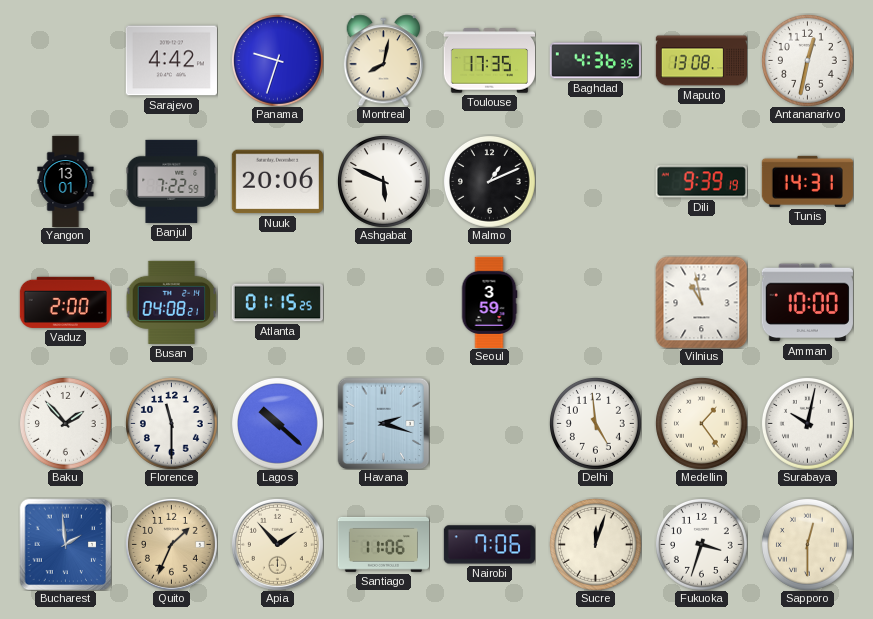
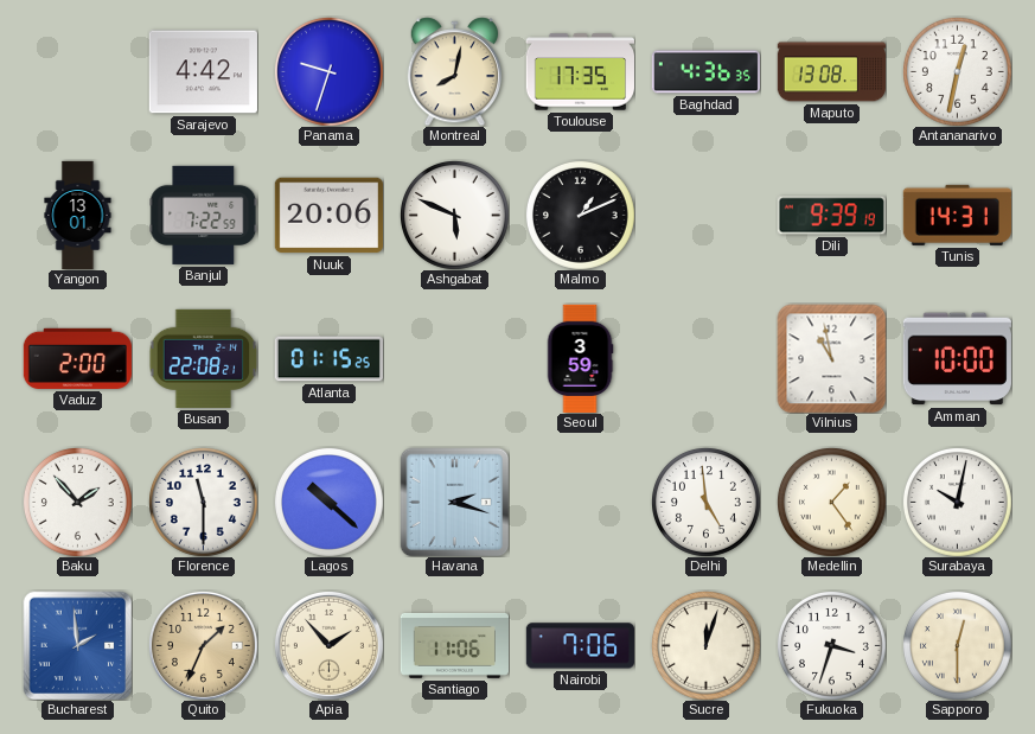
Busan: 04:08 -> 22:08
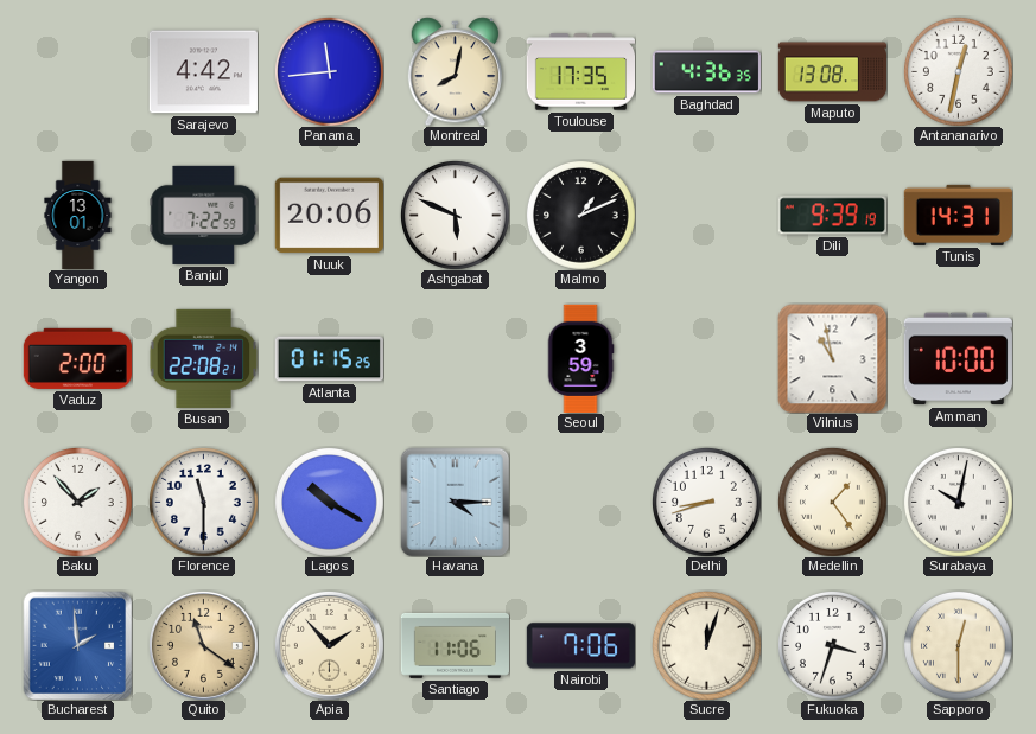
Panama: 9:33 -> 11:44
Lagos: 10:22 -> 10:20
Havana: 2:18 -> 4:15
Delhi: 4:59 -> 8:42
Quito: 1:34 -> 11:21
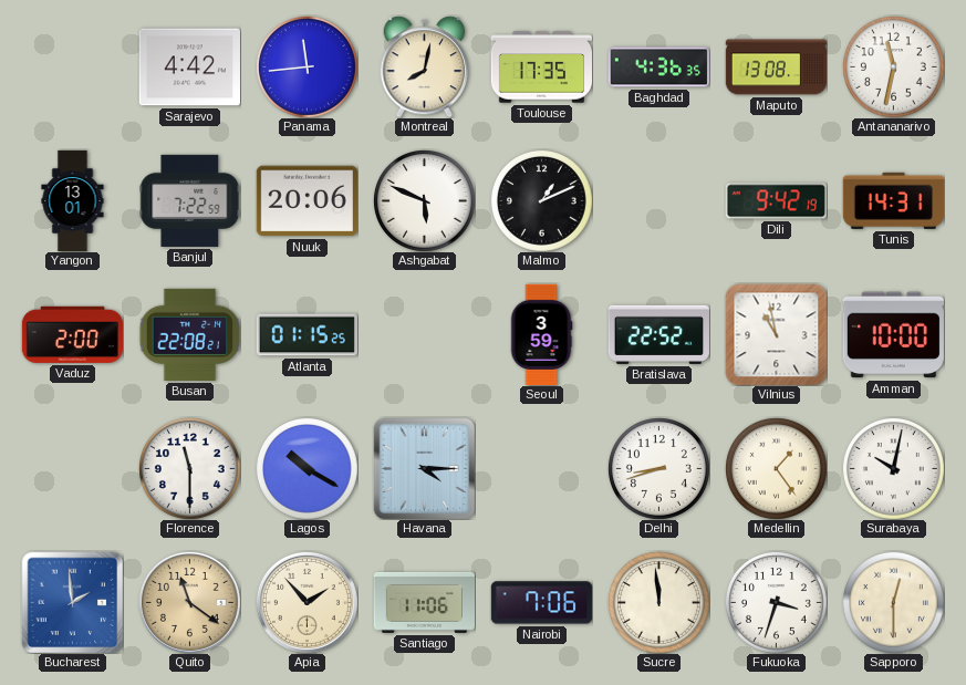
Antananarivo: 12:32 -> 11:32
Dili: 9:39 -> 9:42
Bratislava: none -> 22:52
Baku: 1:53 -> none
Sucre: 12:03 -> 11:59
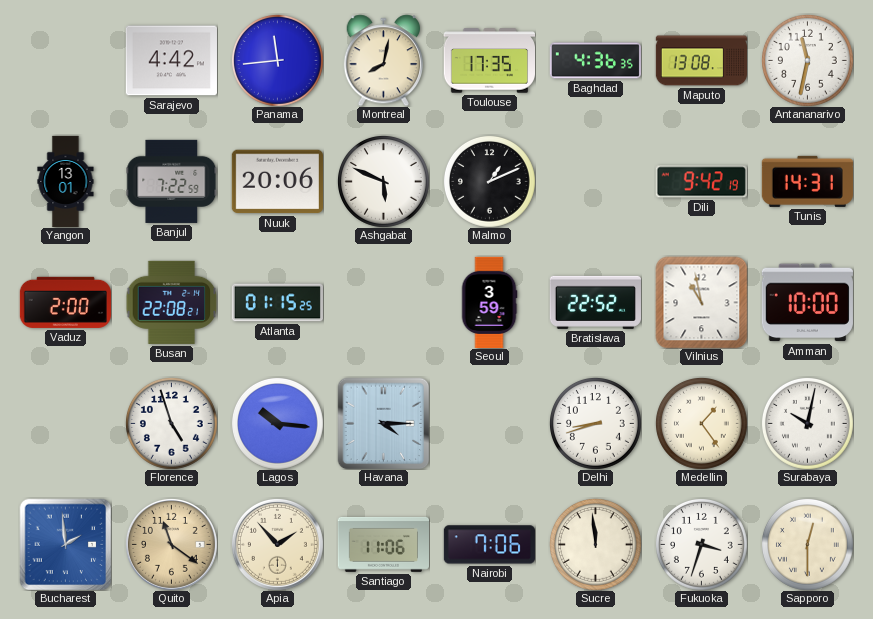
Florence: 11:30 -> 4:57
Lagos: 10:20 -> 10:16
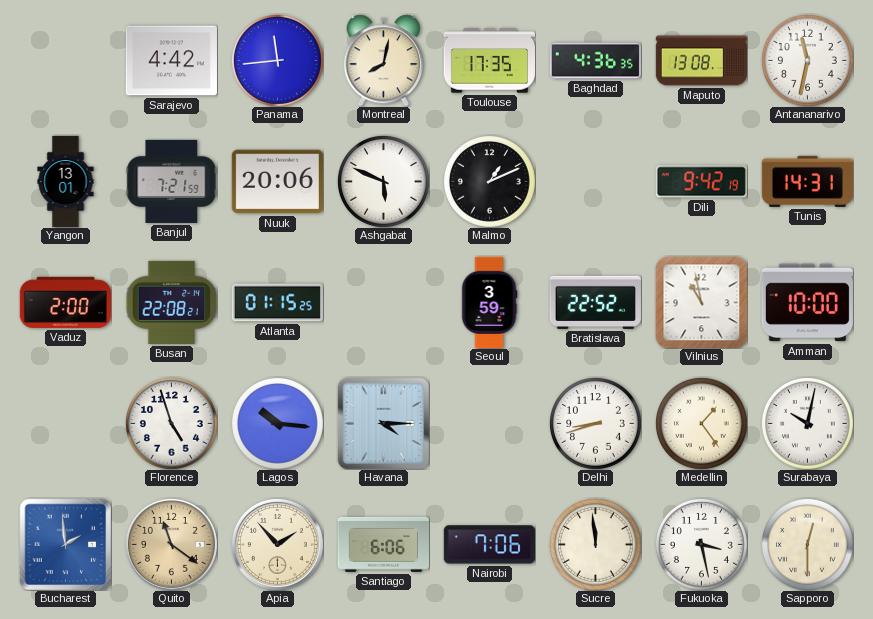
Banjul: 7:22 -> 7:21
Santiago: 11:06 -> 6:06
Fukuoka: 3:33 -> 3:28
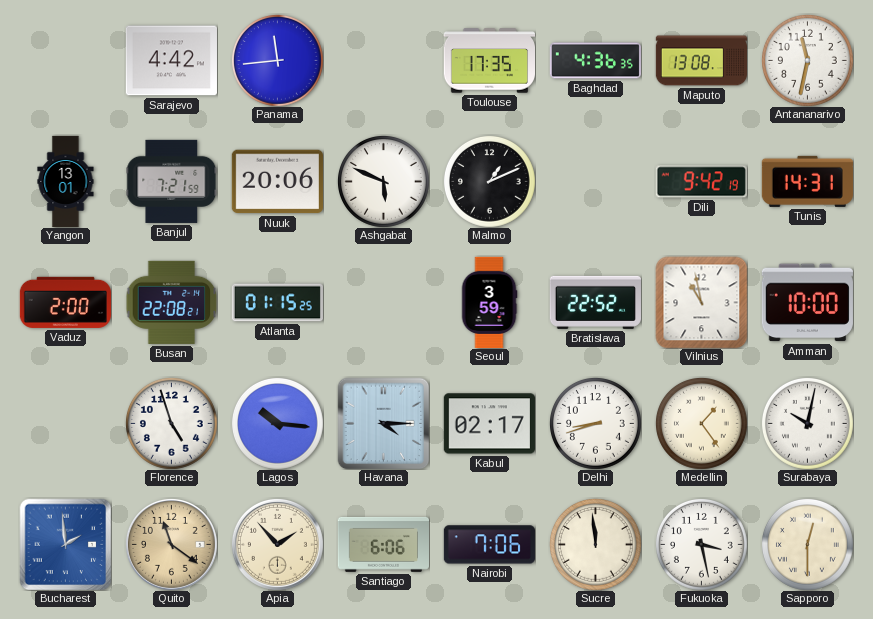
Montreal: 8:02 -> none
Kabul: none -> 02:17
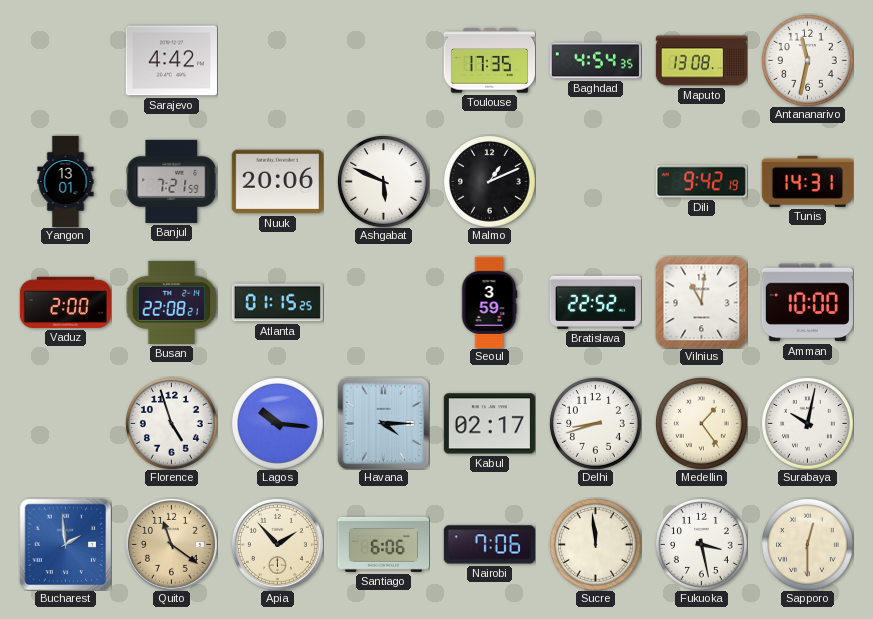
Panama: 11:44 -> none
Baghdad: 4:36 -> 4:54
Vilnius: 10:58 -> 11:01
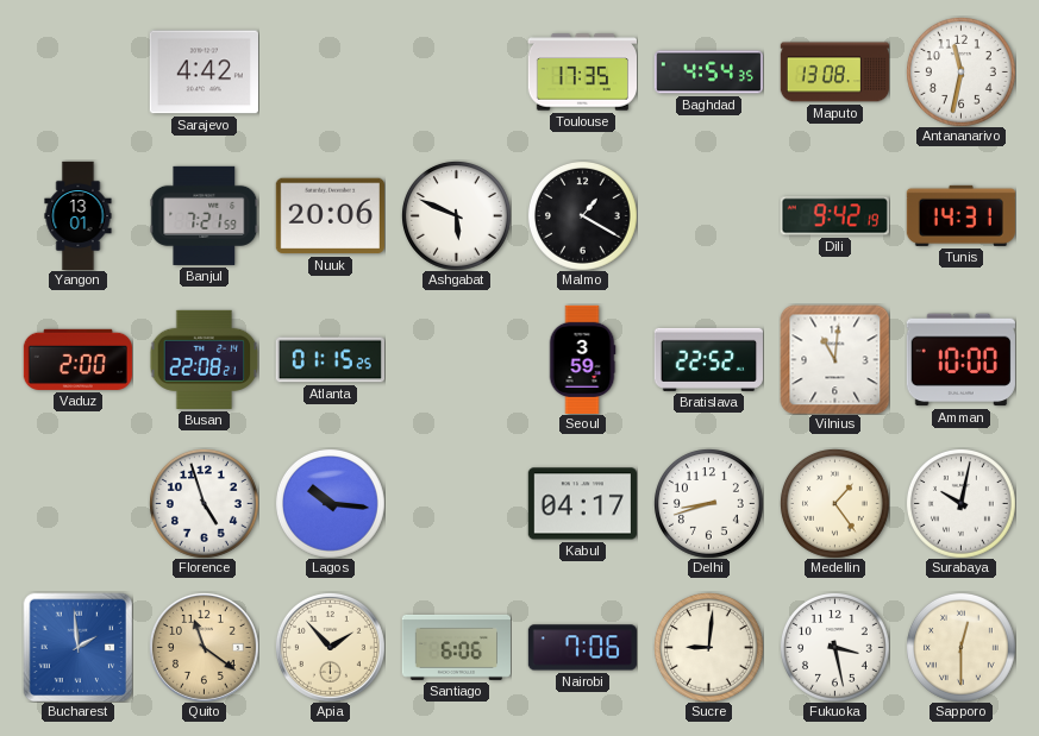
Malmo: 1:11 -> 1:20
Havana: 4:15 -> none
Kabul: 02:17 -> 04:17
Sucre: 11:59 -> 9:01
